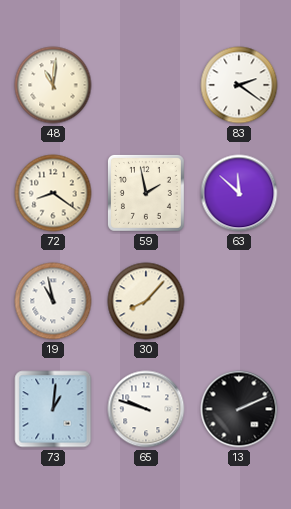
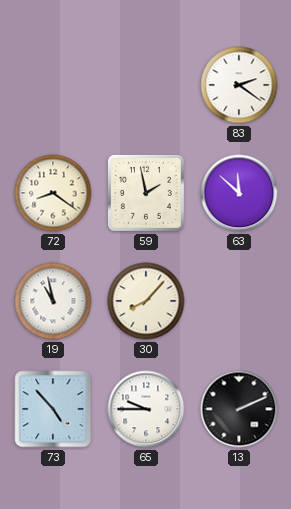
48: 11:01 -> none
73: 1:01 -> 4:53
65: 9:48 -> 9:45
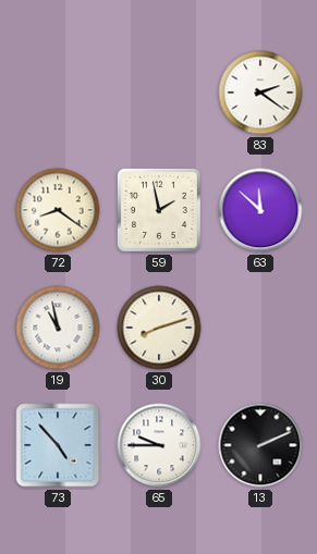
30: 8:07 -> 8:12
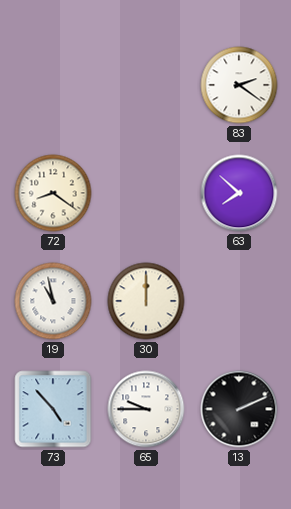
59: 1:58 -> none
63: 11:52 -> 7:52
30: 8:12 -> 12:00
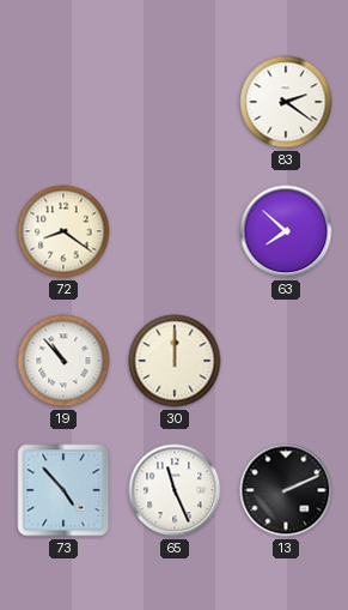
19: 10:58 -> 10:53
65: 9:45 -> 11:26
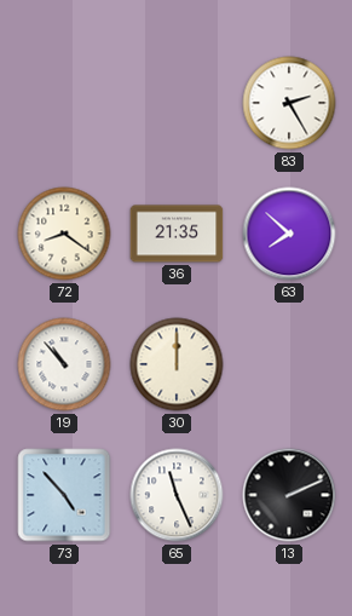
83: 2:21 -> 2:25
36: none -> 21:35
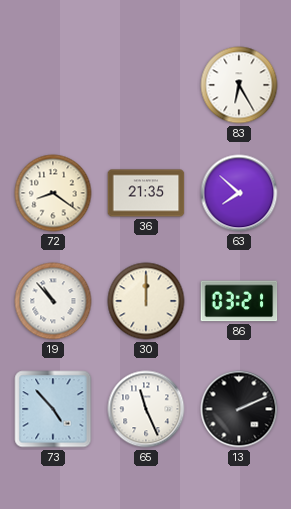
83: 2:25 -> 6:25
86: none -> 03:21
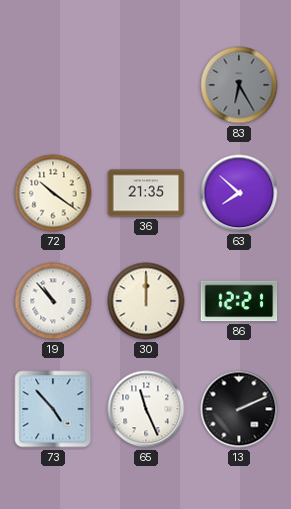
83 dial: white -> grey
72: 8:21 -> 10:21
86: 03:21 -> 12:21
